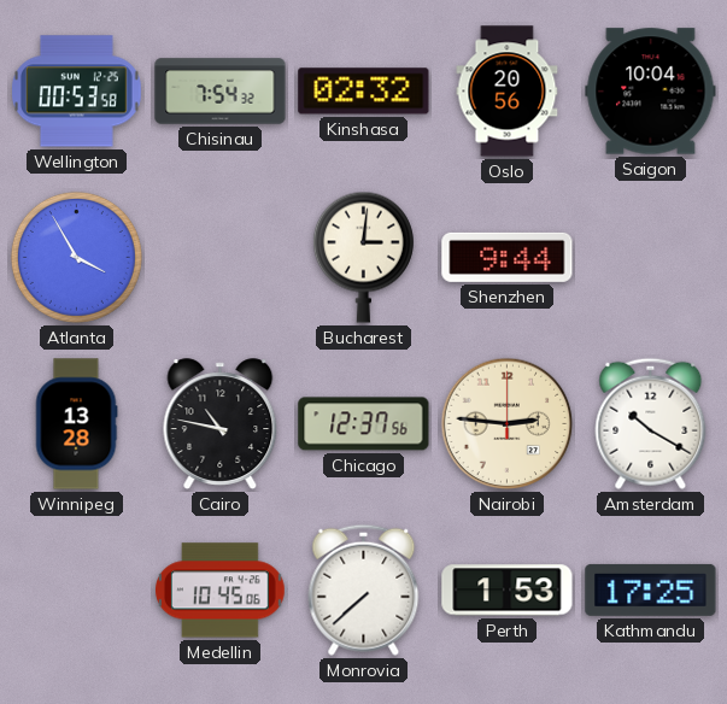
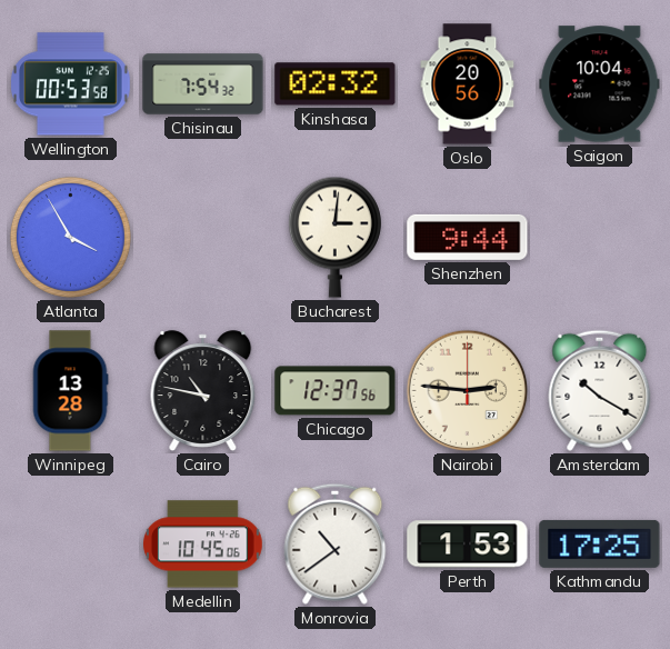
Monrovia: 7:38 -> 10:39
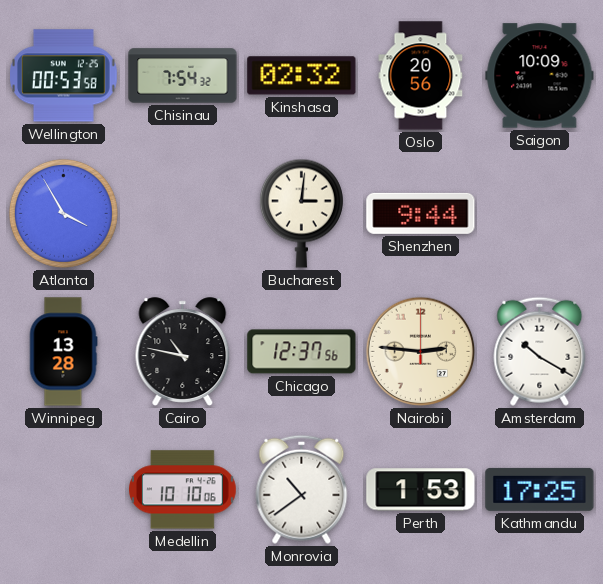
Saigon: 10:04 -> 10:09
Medellin: 10:45 -> 10:10
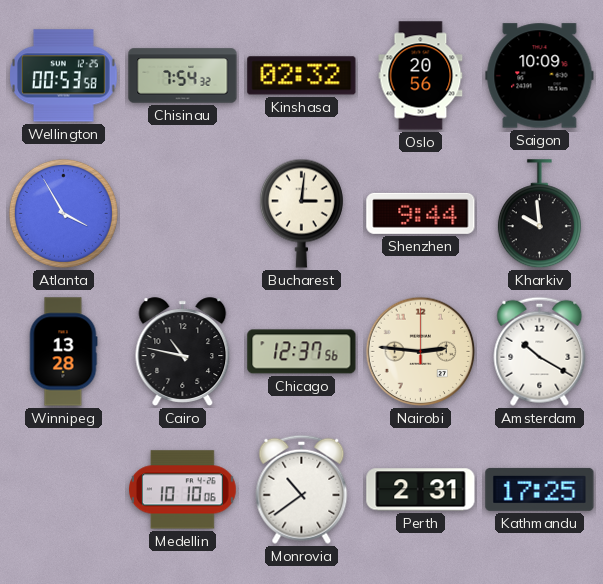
Kharkiv: none -> 9:59
Perth: 1:53 -> 2:31
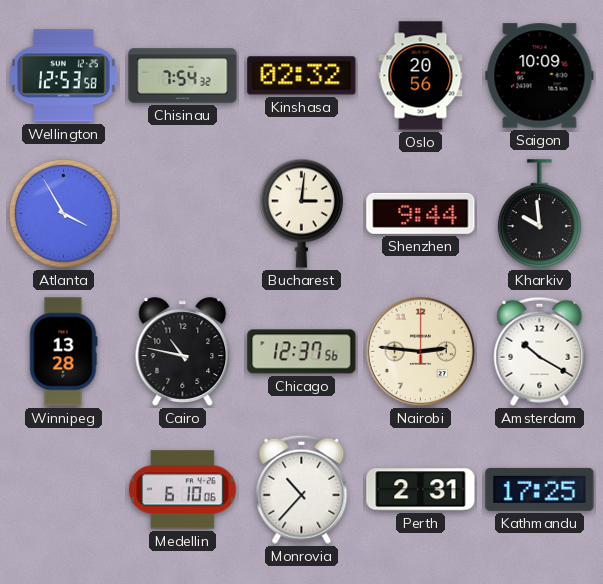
Wellington: 00:53 -> 12:53
Medellin: 10:10 -> 6:10
Monrovia: 10:39 -> 10:37
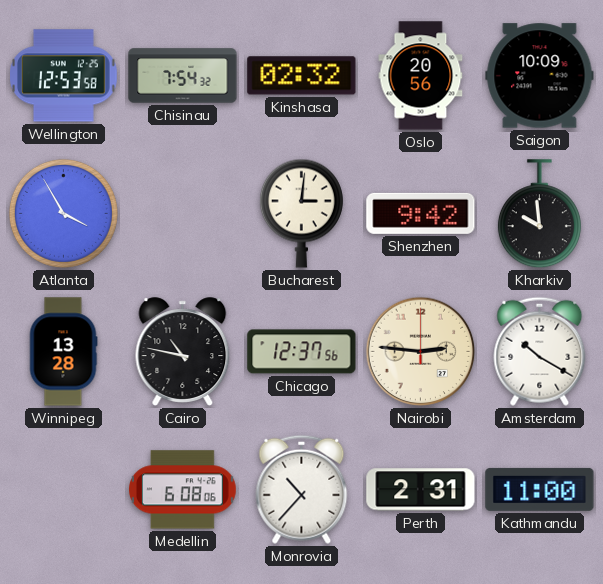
Shenzhen: 9:44 -> 9:42
Medellin: 6:10 -> 6:08
Kathmandu: 17:25 -> 11:00
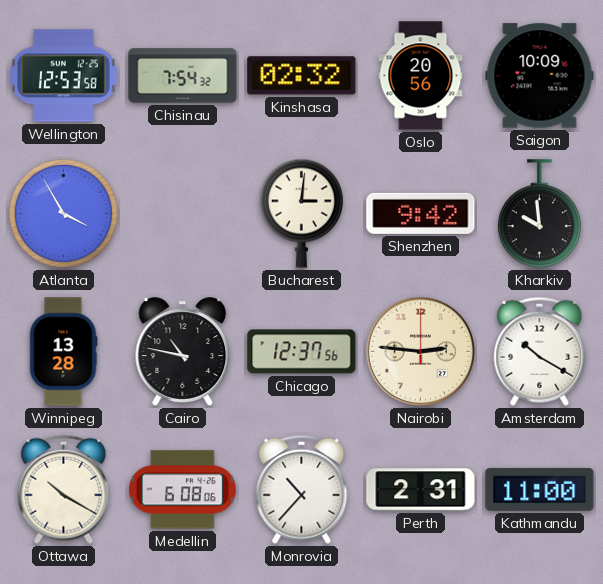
Ottawa: none -> 10:20
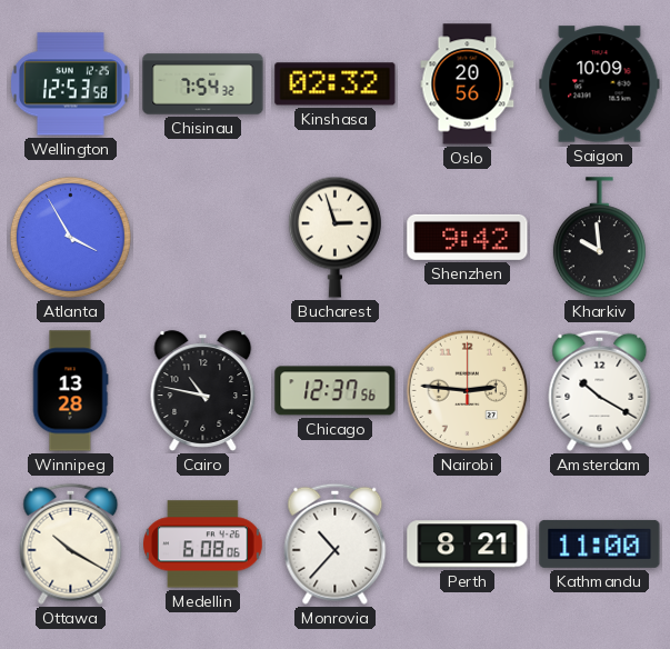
Bucharest: 3:01 -> 2:57
Perth: 2:31 -> 8:21
